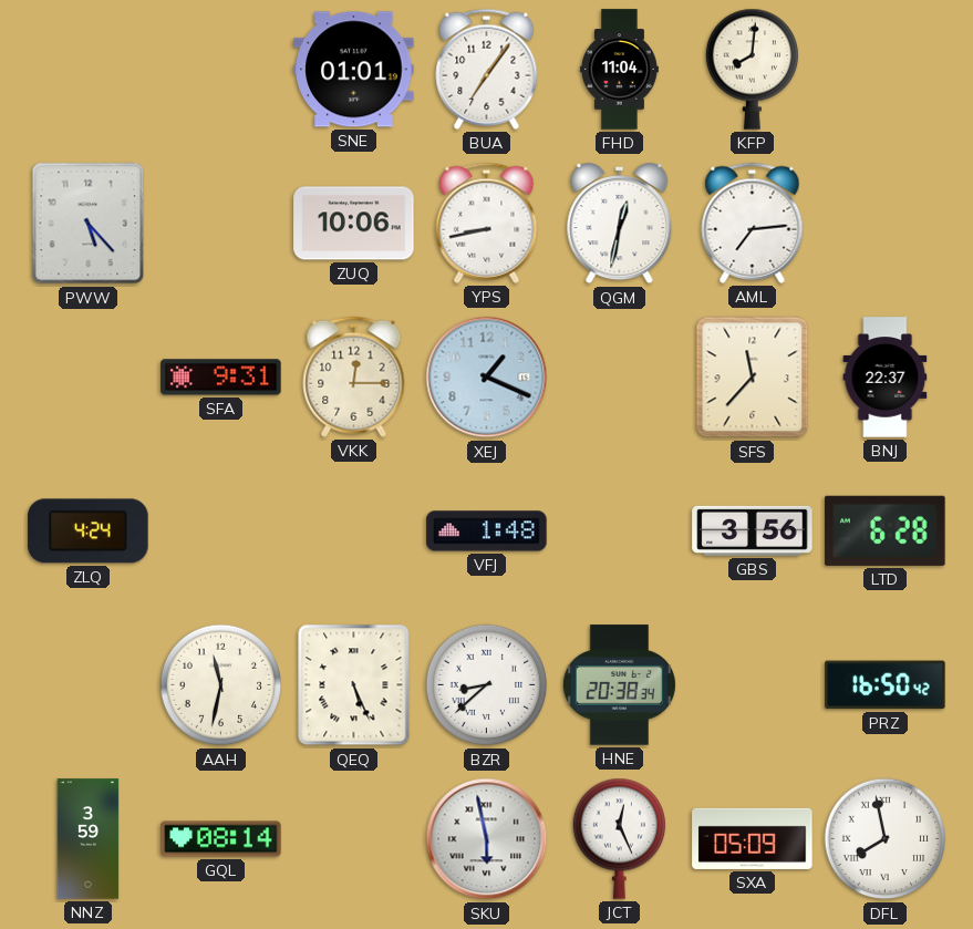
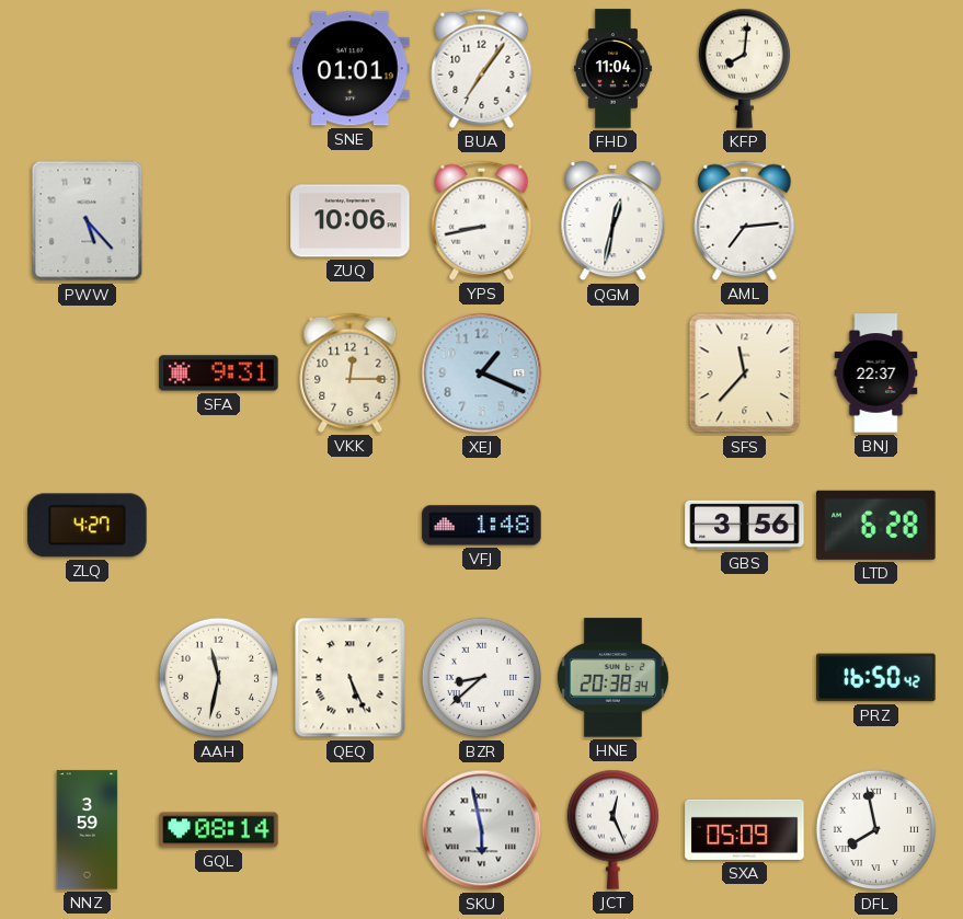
ZLQ: 4:24 -> 4:27
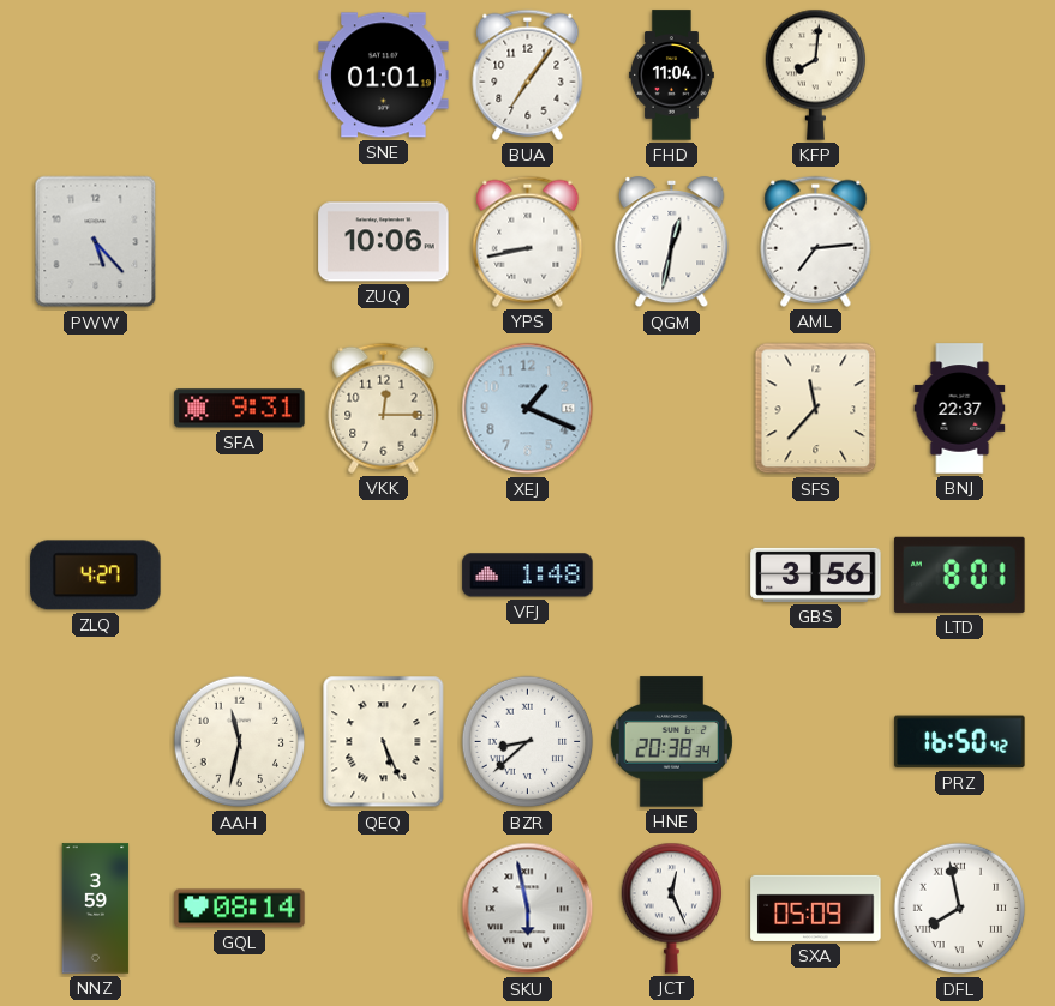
LTD: 6:28 -> 8:01
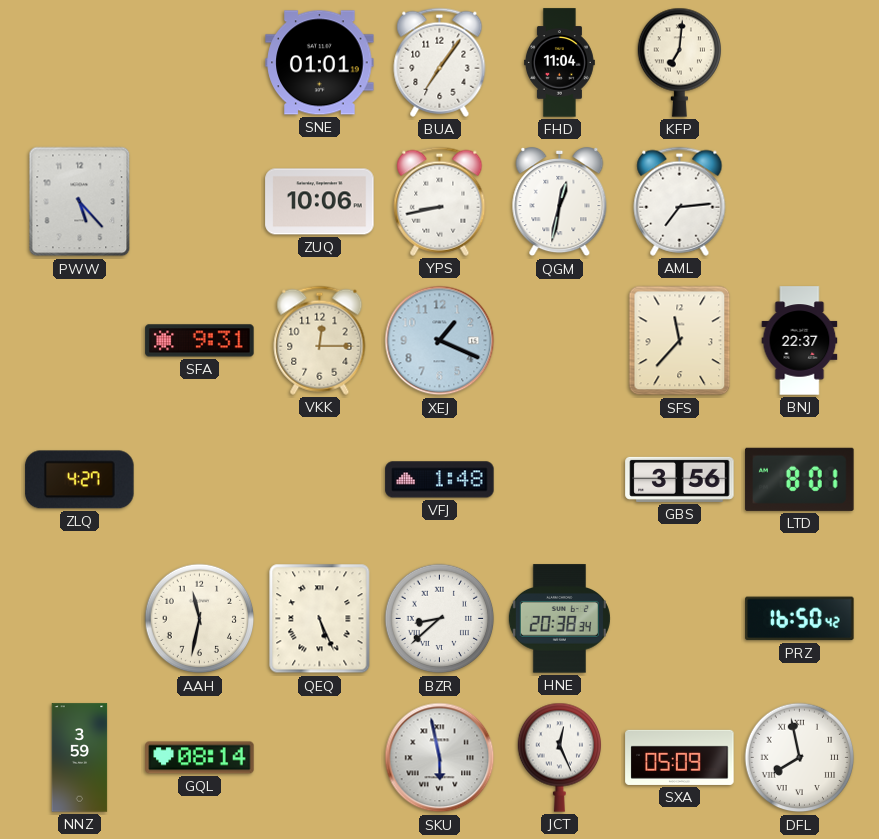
KFP: 8:01 -> 7:01
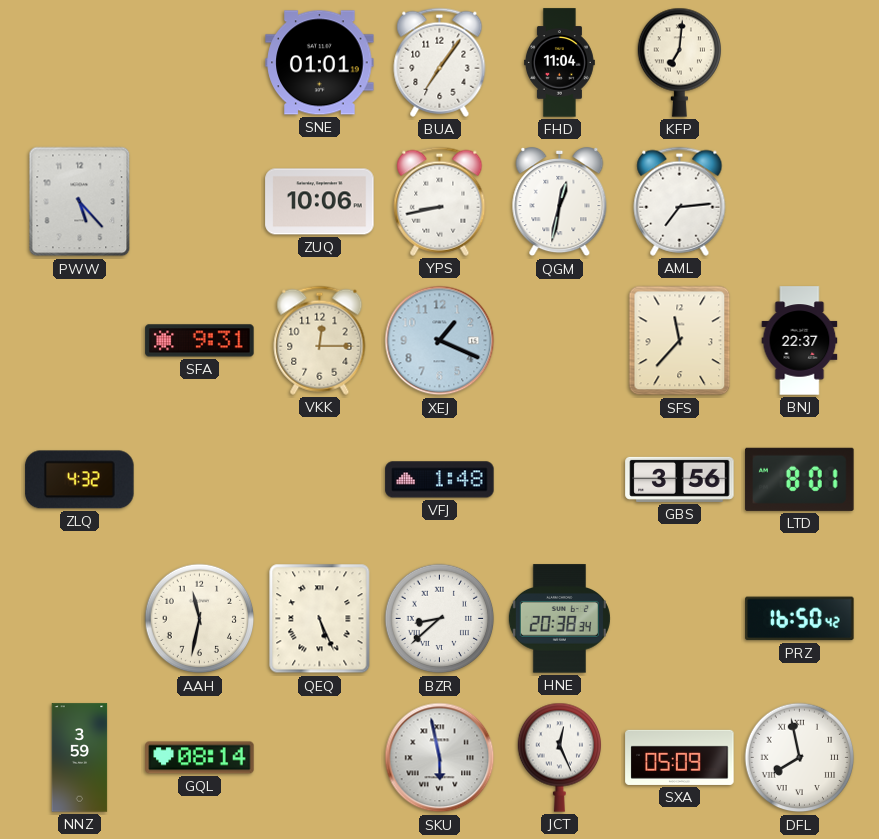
ZLQ: 4:27 -> 4:32
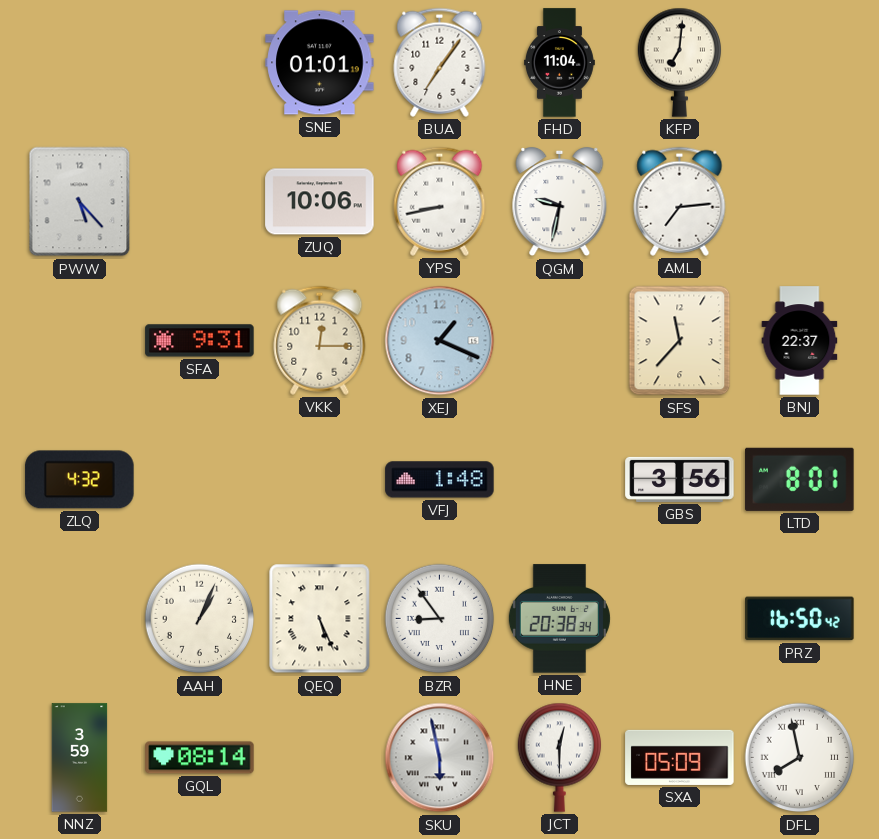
QGM: 12:32 -> 9:32
AAH: 11:32 -> 1:04
BZR: 8:38 -> 8:54
JCT: 12:26 -> 12:30
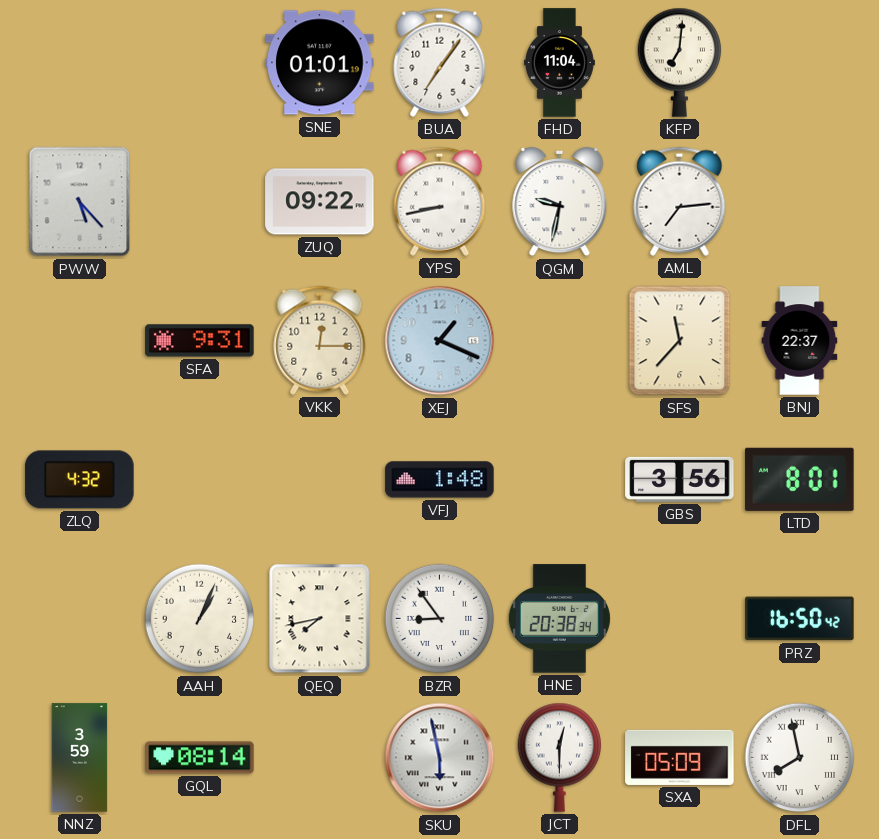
ZUQ: 10:06 -> 09:22
QEQ: 5:26 -> 7:43
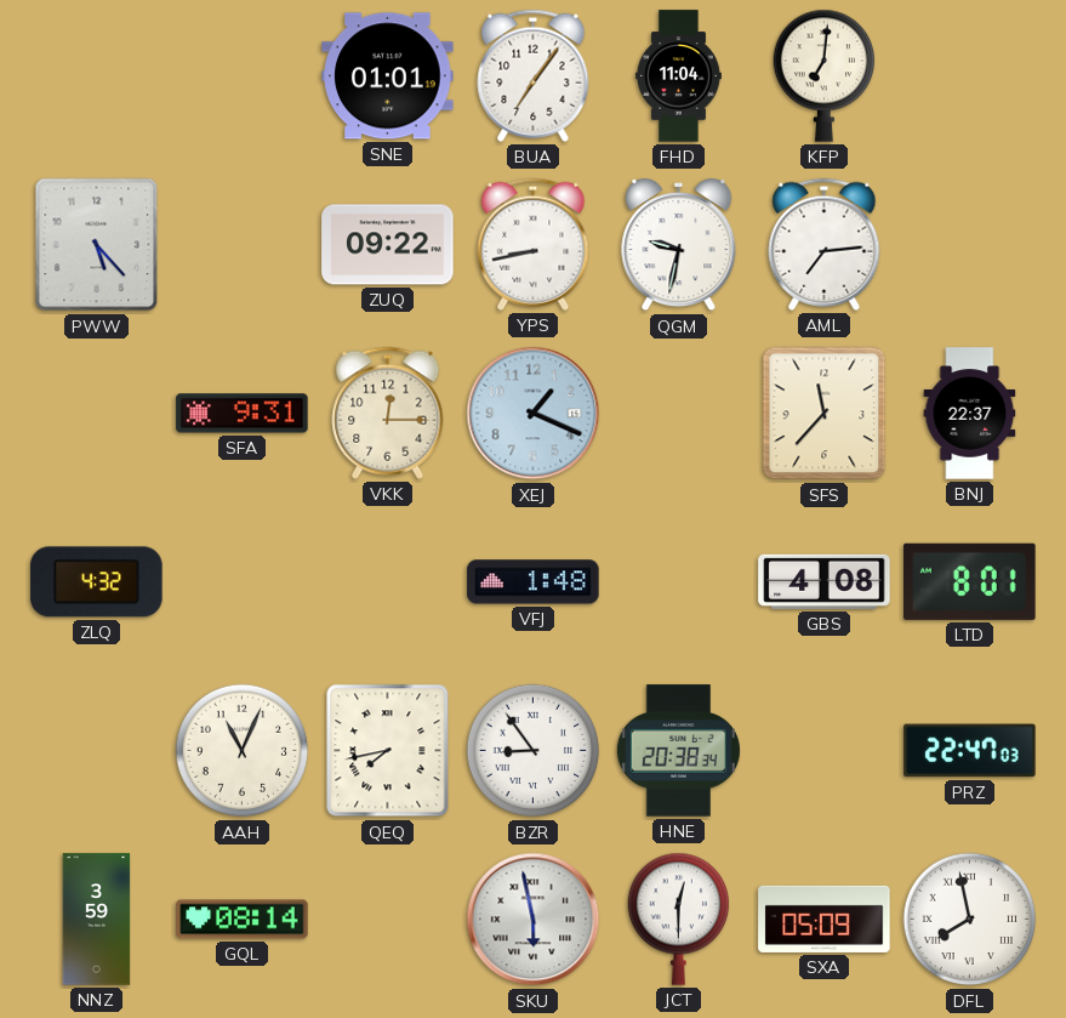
GBS: 3:56 -> 4:08
AAH: 1:04 -> 11:04
PRZ: 16:50 -> 22:47
